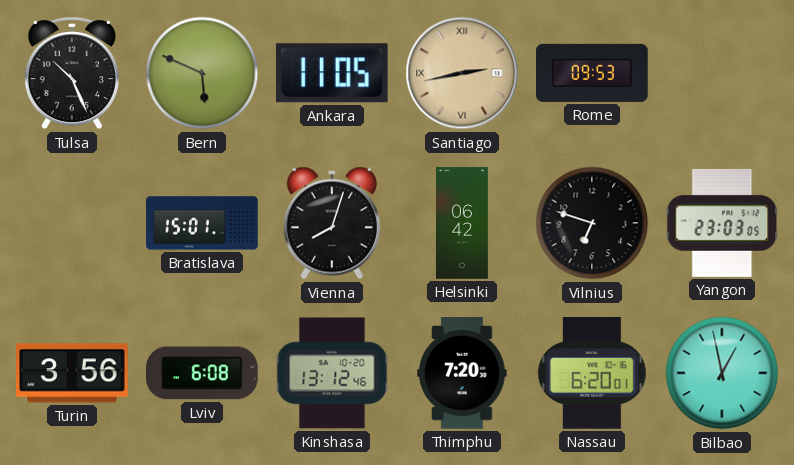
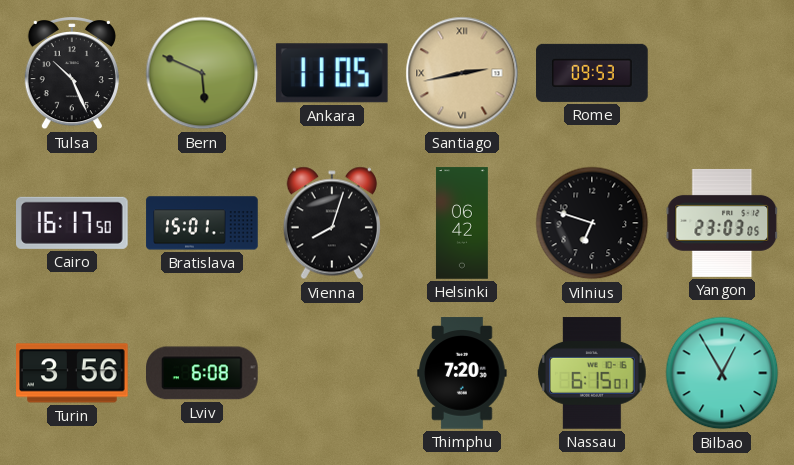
Cairo: none -> 16:17
Kinshasa: 13:12 -> none
Nassau: 6:20 -> 6:15
Bilbao: 12:58 -> 12:55
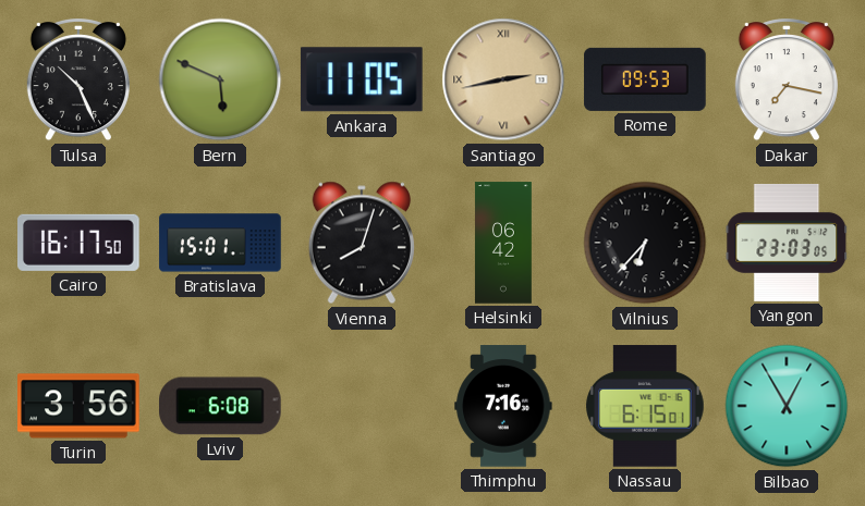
Dakar: none -> 7:17
Vilnius: 6:48 -> 6:37
Thimphu: 7:20 -> 7:16
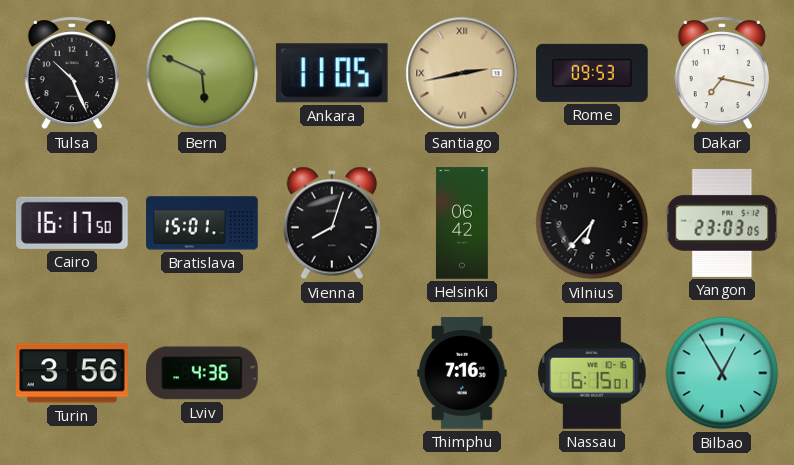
Lviv: 6:08 -> 4:36
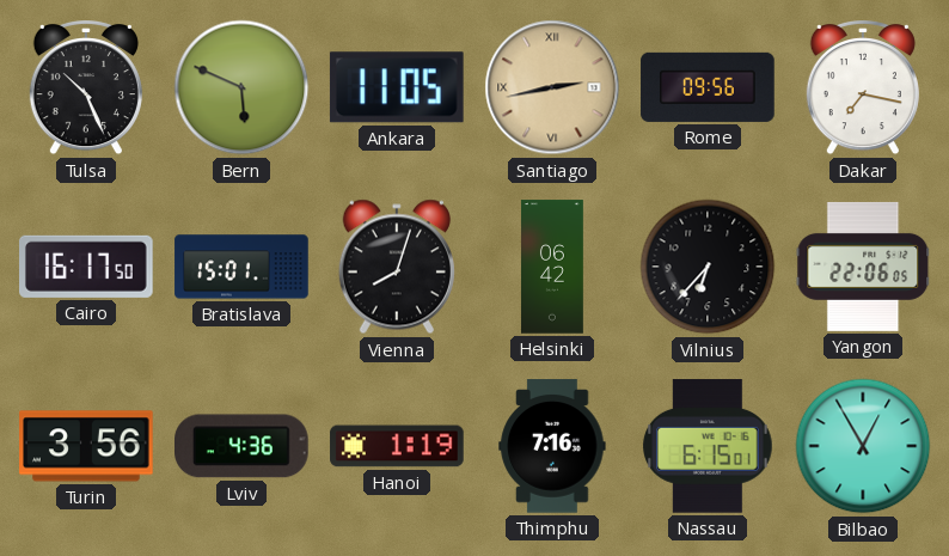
Rome: 09:53 -> 09:56
Yangon: 23:03 -> 22:06
Hanoi: none -> 1:19
